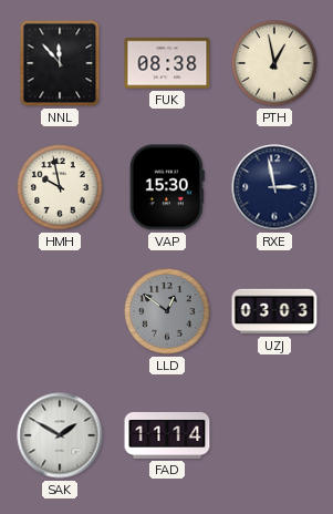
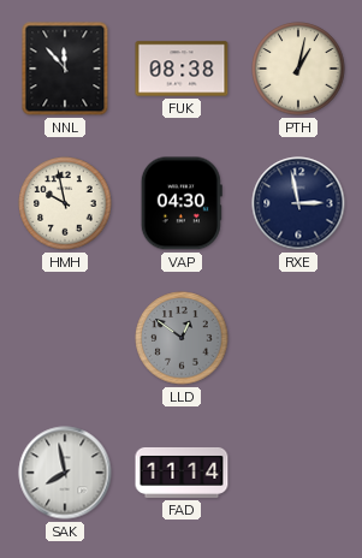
PTH: 12:58 -> 1:02
VAP: 15:30 -> 04:30
UZJ: 03:03 -> none
SAK: 1:50 -> 7:58
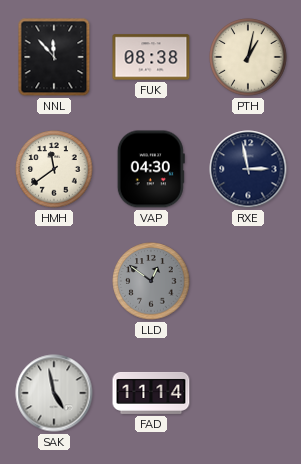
HMH: 9:58 -> 11:39
SAK: 7:58 -> 4:58
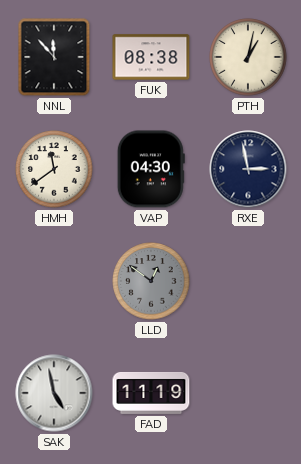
FAD: 11:14 -> 11:19
